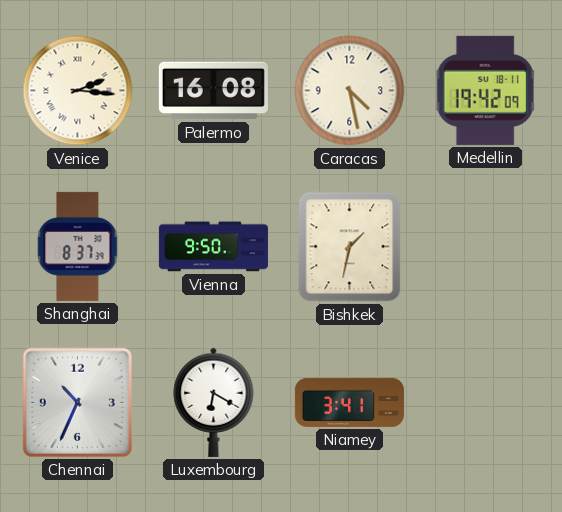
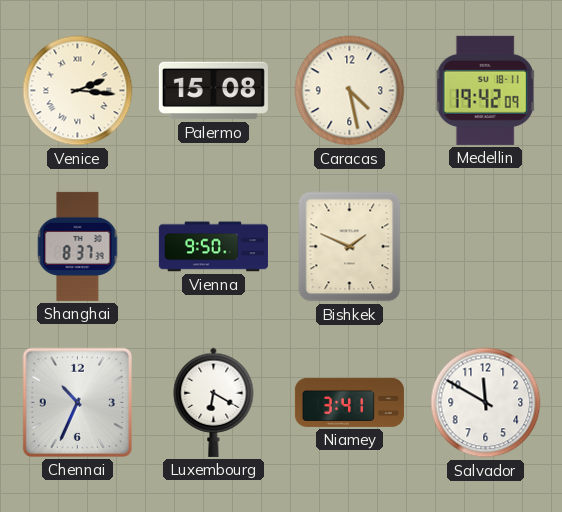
Palermo: 16:08 -> 15:08
Bishkek: 1:32 -> 1:49
Salvador: none -> 11:50
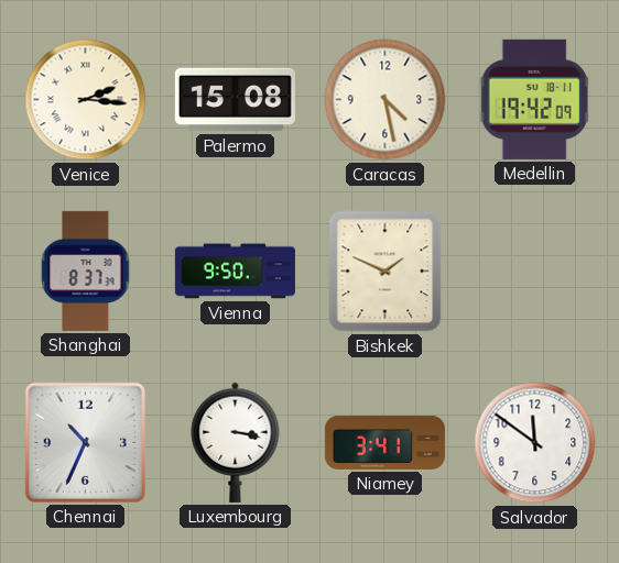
Luxembourg: 6:20 -> 3:17
Salvador: 11:50 -> 11:51
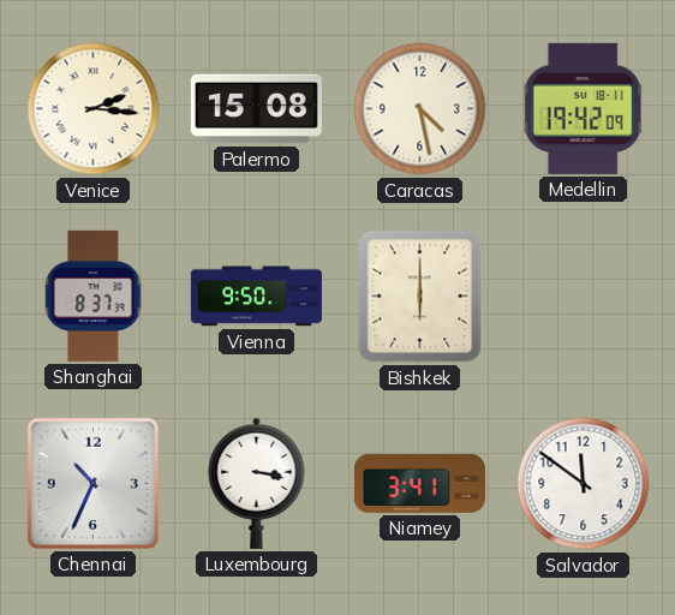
Bishkek: 1:49 -> 6:00
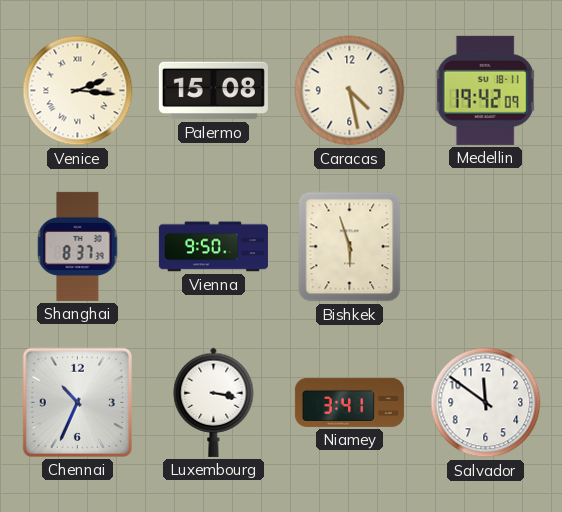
Bishkek: 6:00 -> 5:57
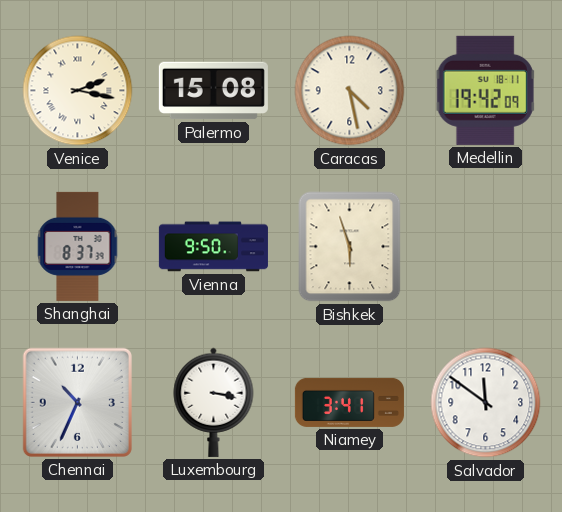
Venice: 2:16 -> 2:17
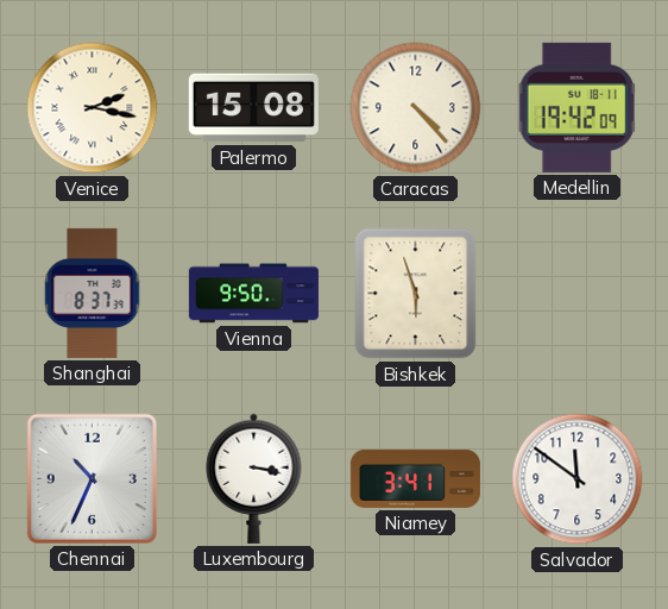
Caracas: 4:28 -> 4:23
